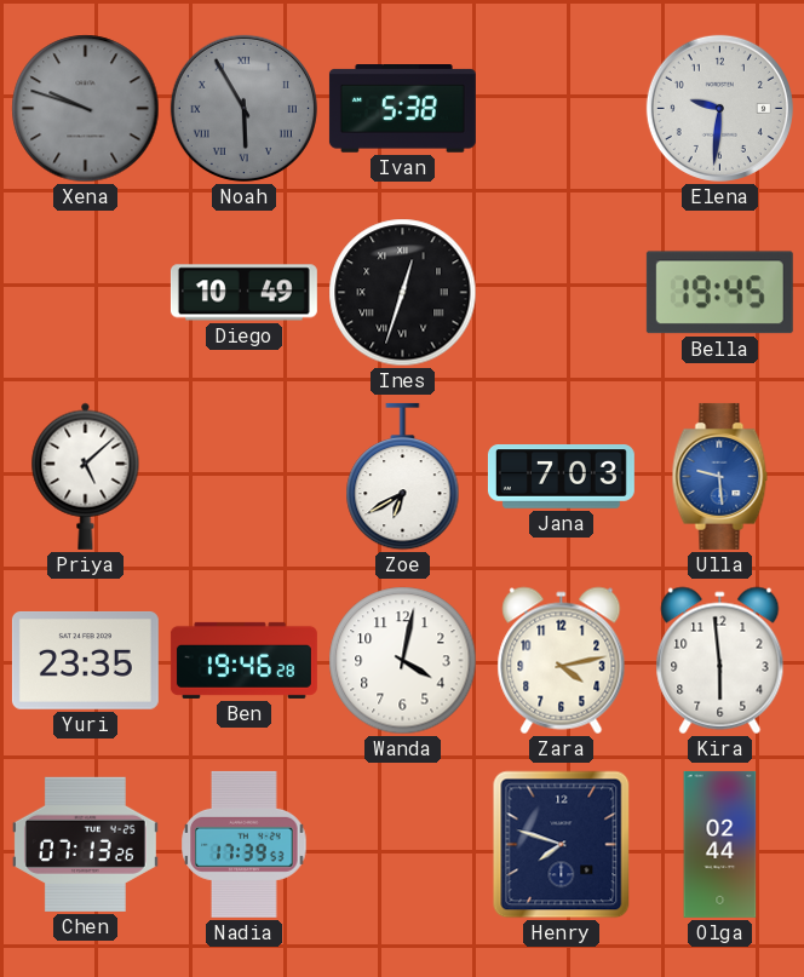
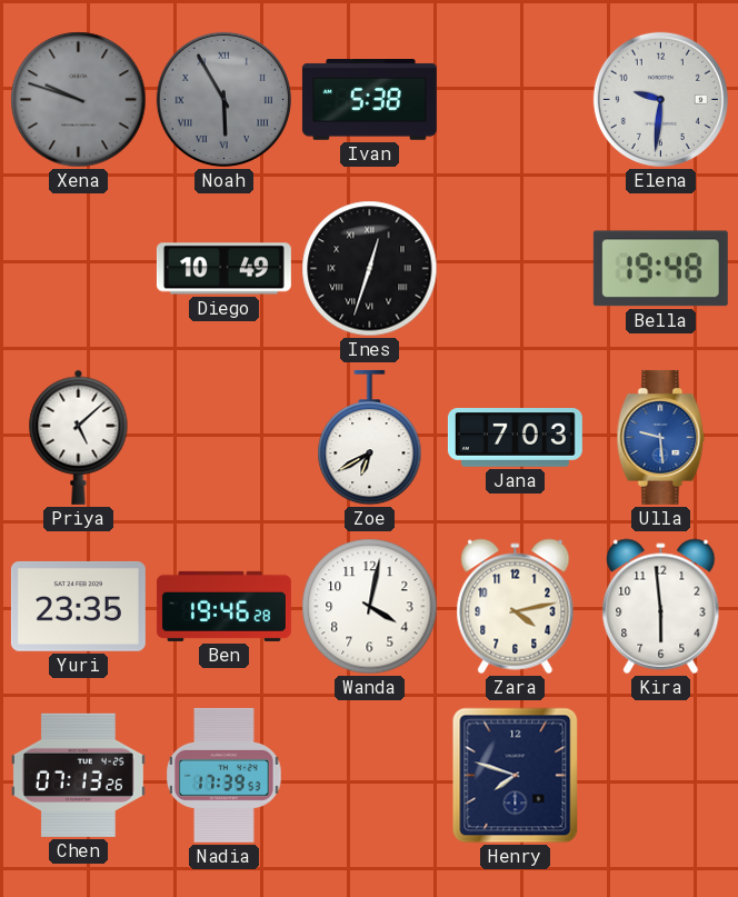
Bella: 19:45 -> 19:48
Olga: 02:44 -> none
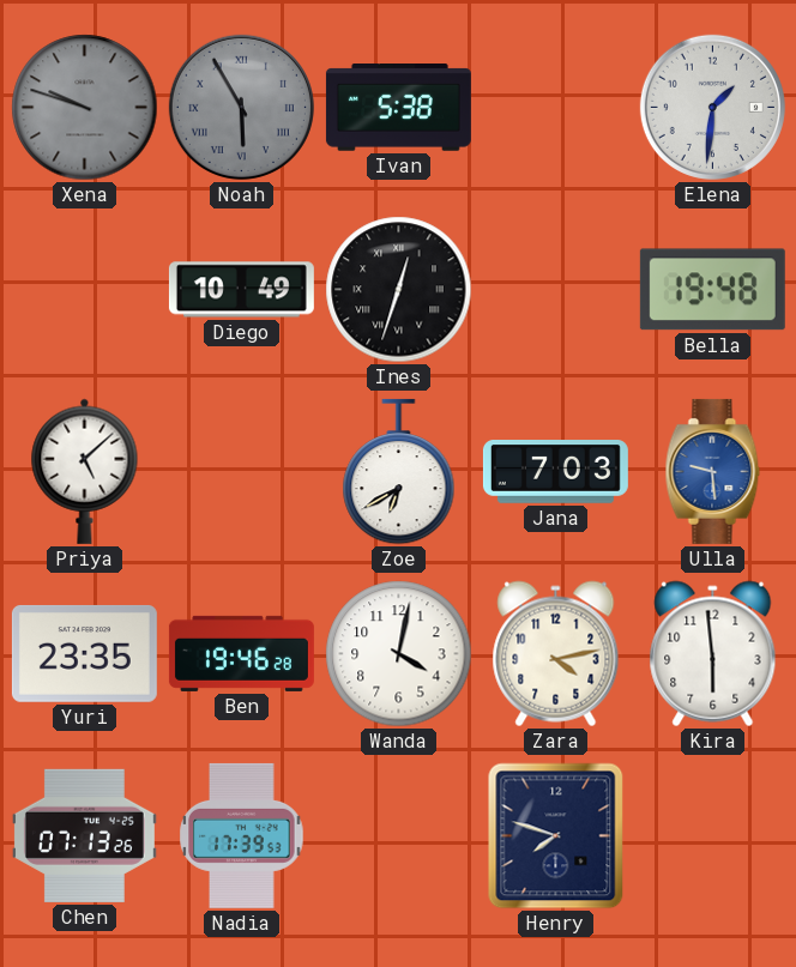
Elena: 9:31 -> 1:31
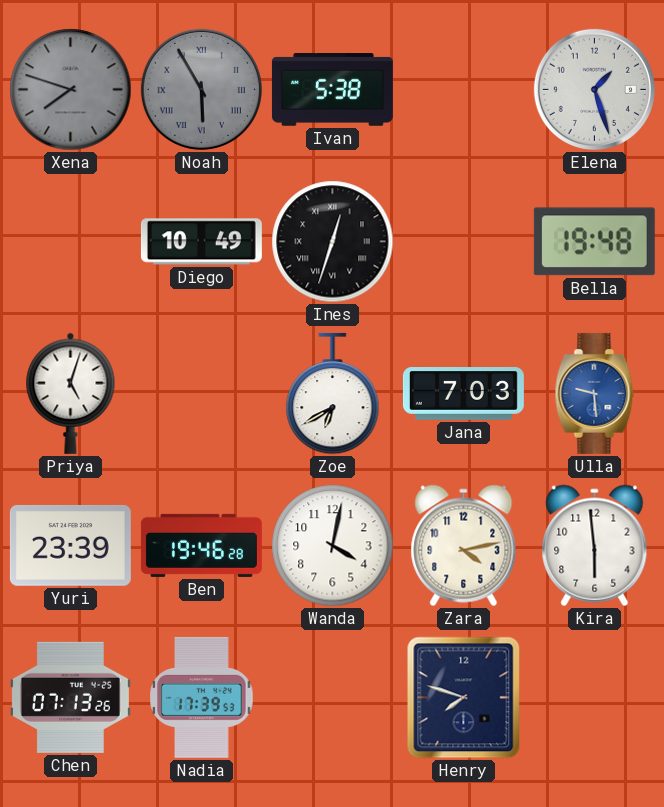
Xena: 9:48 -> 7:48
Elena: 1:31 -> 1:27
Priya: 5:08 -> 5:03
Yuri: 23:35 -> 23:39
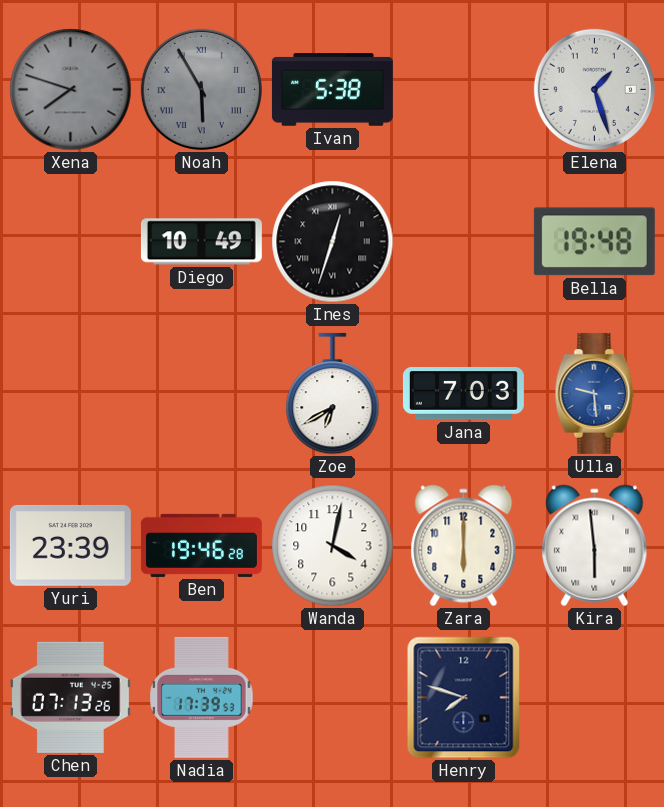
Priya: 5:03 -> none
Zara: 4:13 -> 6:00
Kira numerals: Arabic -> Roman
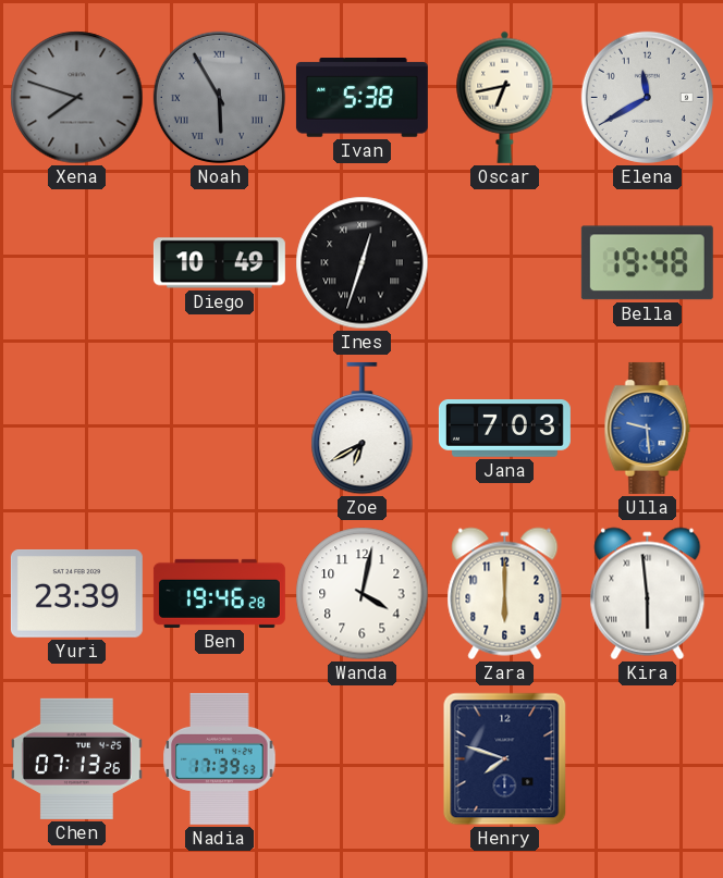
Oscar: none -> 6:43
Elena: 1:27 -> 11:40
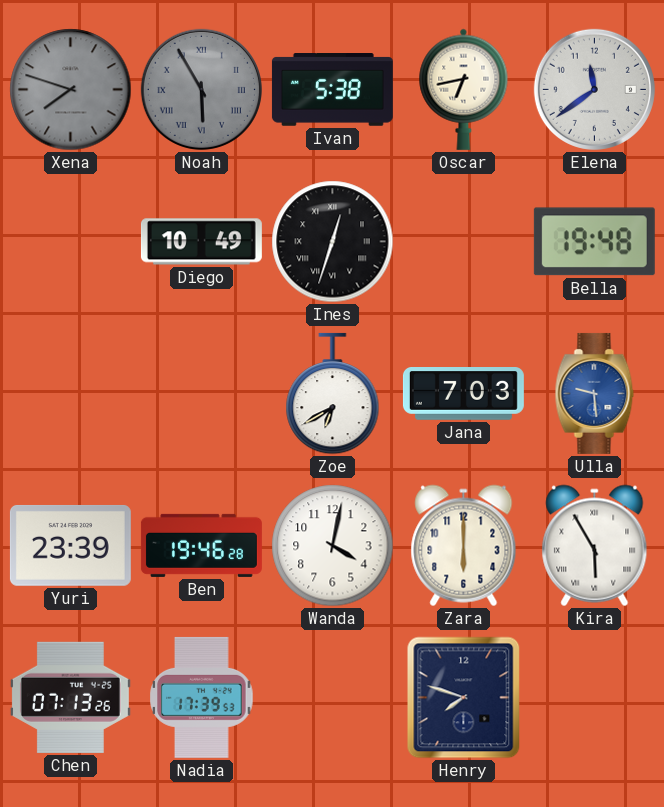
Elena: 11:40 -> 11:39
Kira: 5:59 -> 5:55
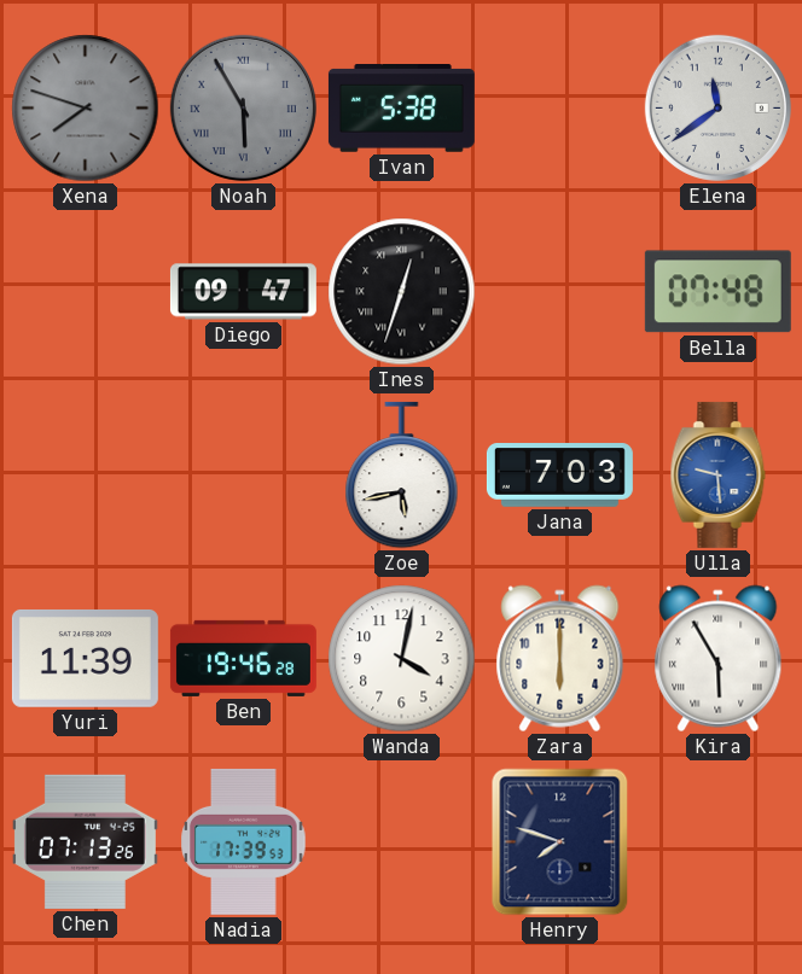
Oscar: 6:43 -> none
Diego: 10:49 -> 09:47
Bella: 19:48 -> 07:48
Zoe: 6:40 -> 5:43
Yuri: 23:39 -> 11:39
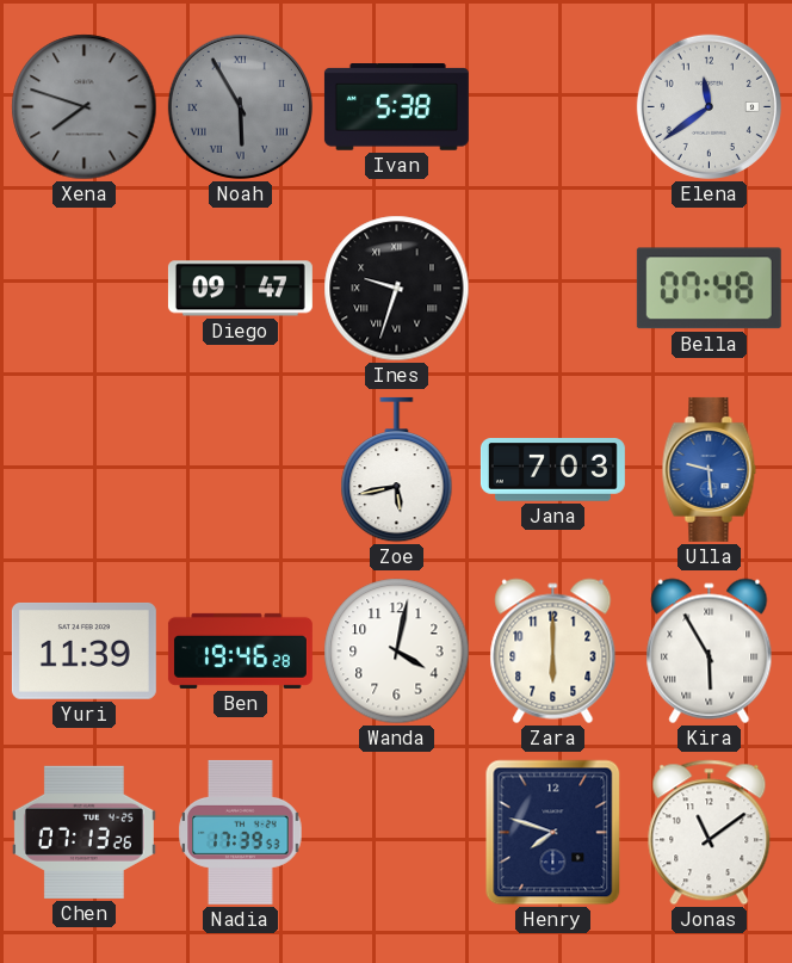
Ines: 12:33 -> 9:33
Jonas: none -> 11:09
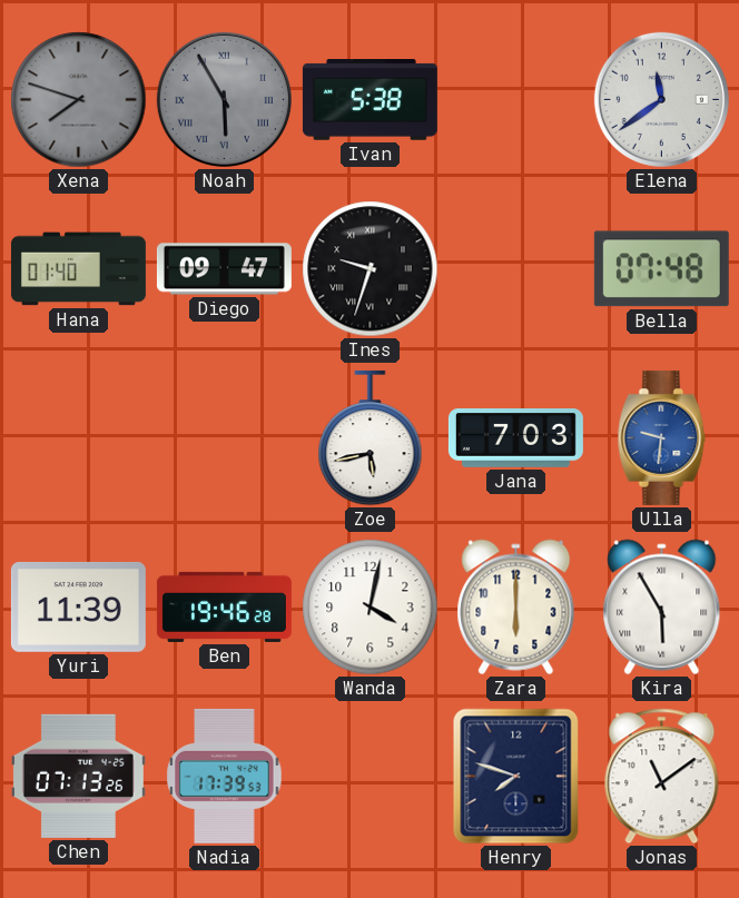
Hana: none -> 01:40
Ulla: 9:29 -> 9:31
